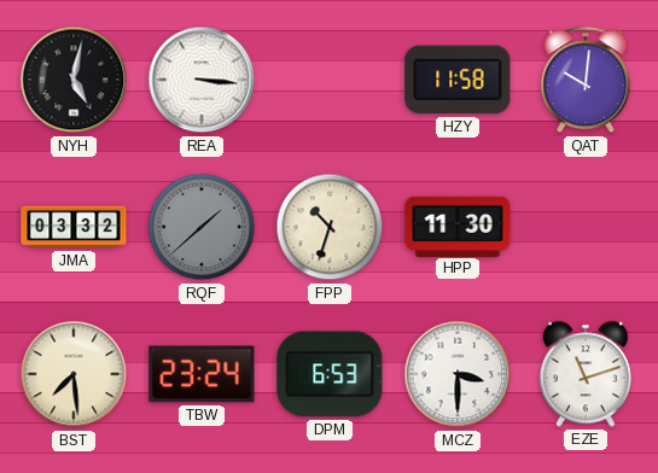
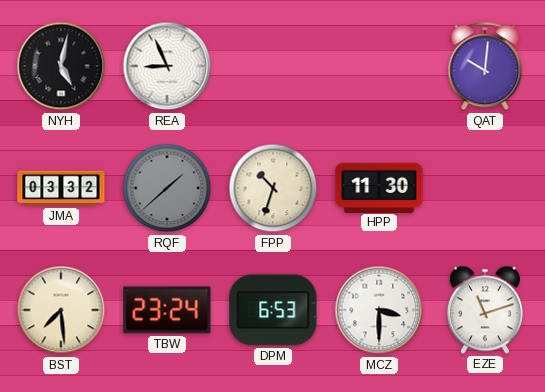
REA: 3:16 -> 8:56
HZY: 11:58 -> none
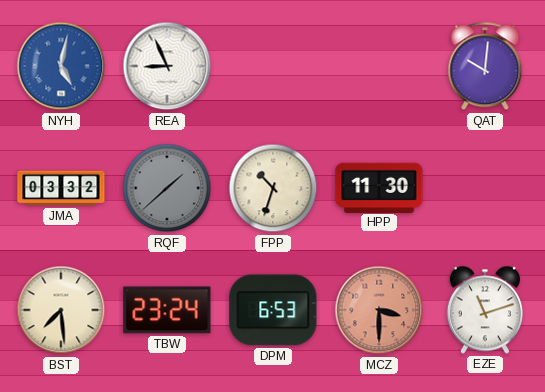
NYH dial: black -> blue
MCZ dial: white -> salmon
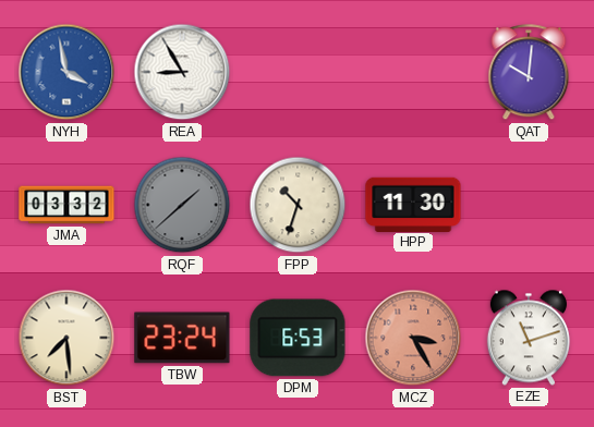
NYH: 5:02 -> 3:58
REA: 8:56 -> 8:55
MCZ: 3:30 -> 3:25
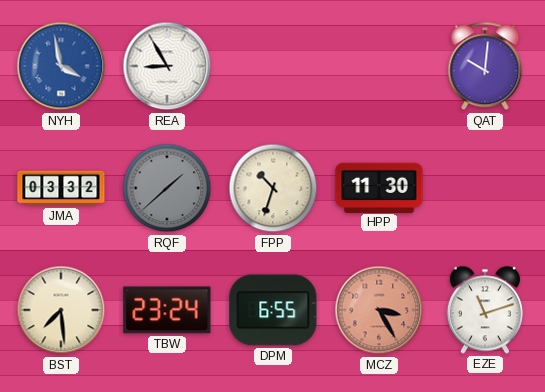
DPM: 6:53 -> 6:55
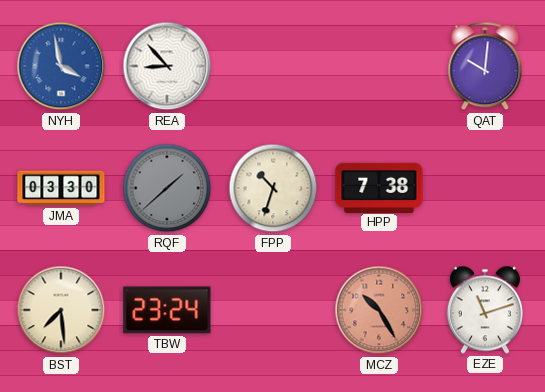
REA: 8:55 -> 8:53
JMA: 03:32 -> 03:30
HPP: 11:30 -> 7:38
DPM: 6:55 -> none
MCZ: 3:25 -> 10:25
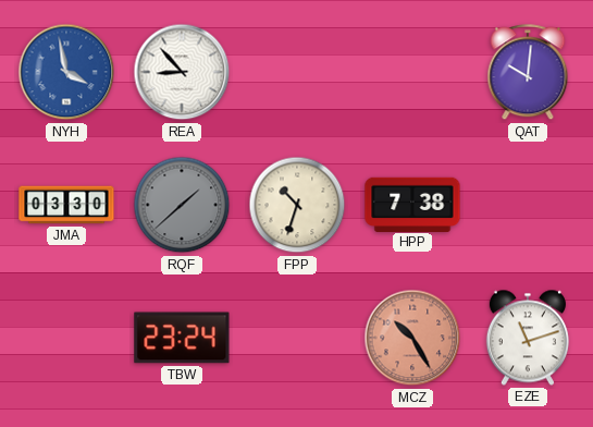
BST: 7:29 -> none
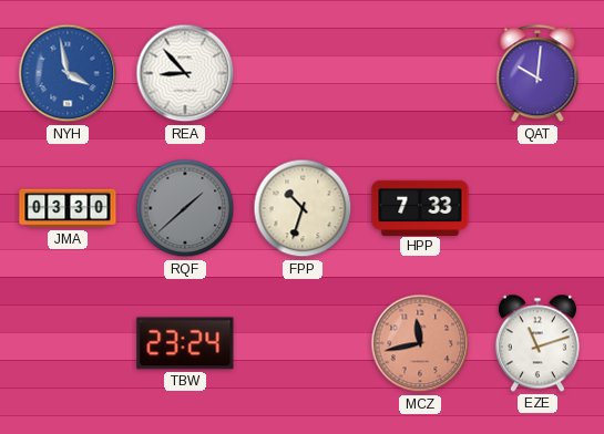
HPP: 7:38 -> 7:33
MCZ: 10:25 -> 11:43
